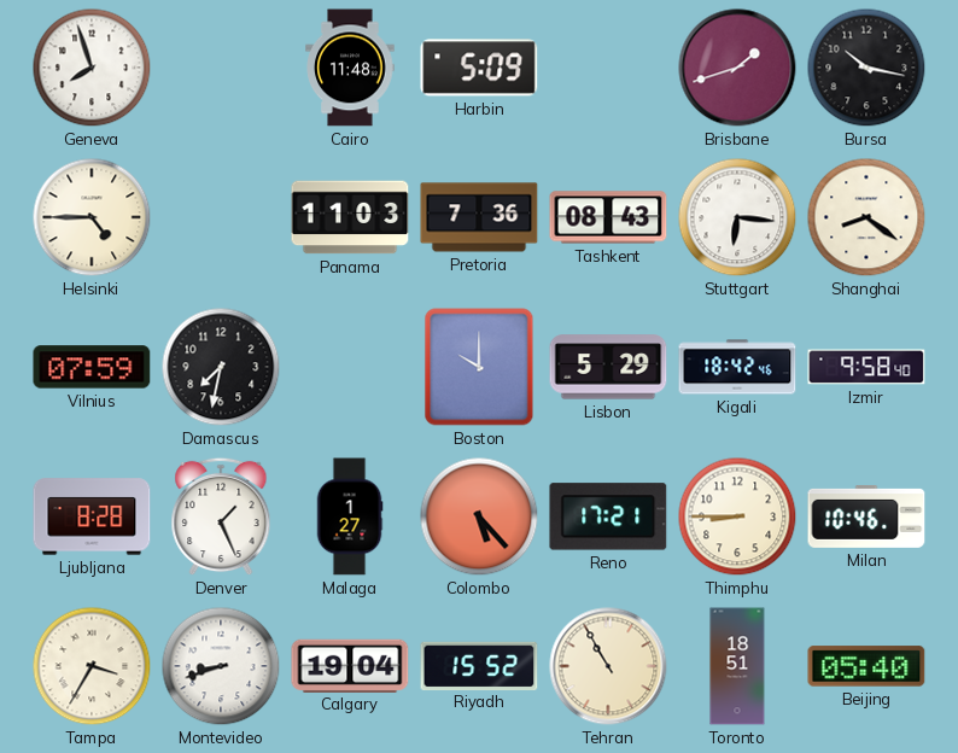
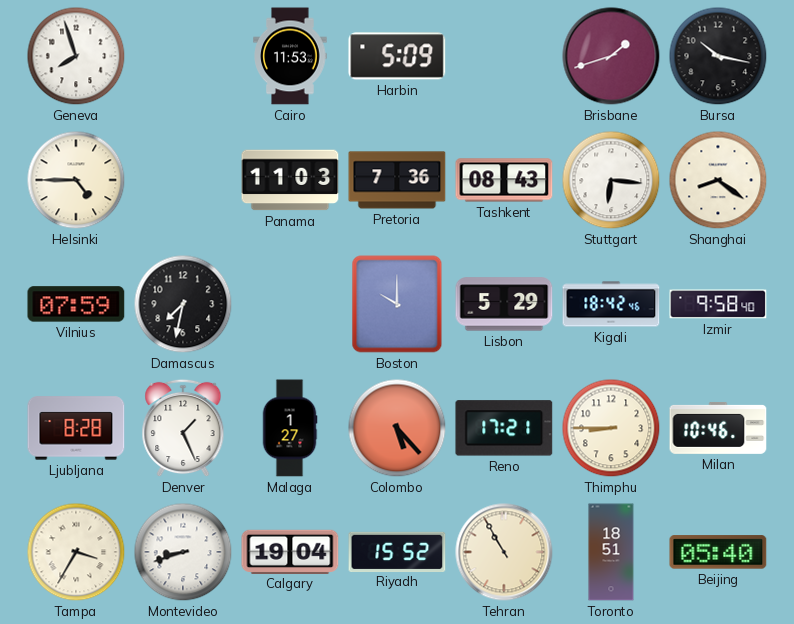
Cairo: 11:48 -> 11:53
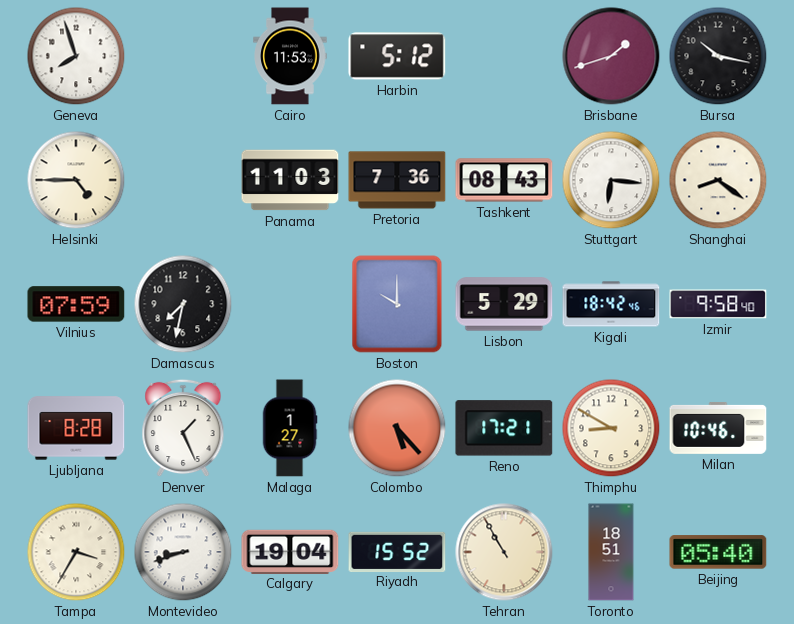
Harbin: 5:09 -> 5:12
Thimphu: 8:45 -> 8:50
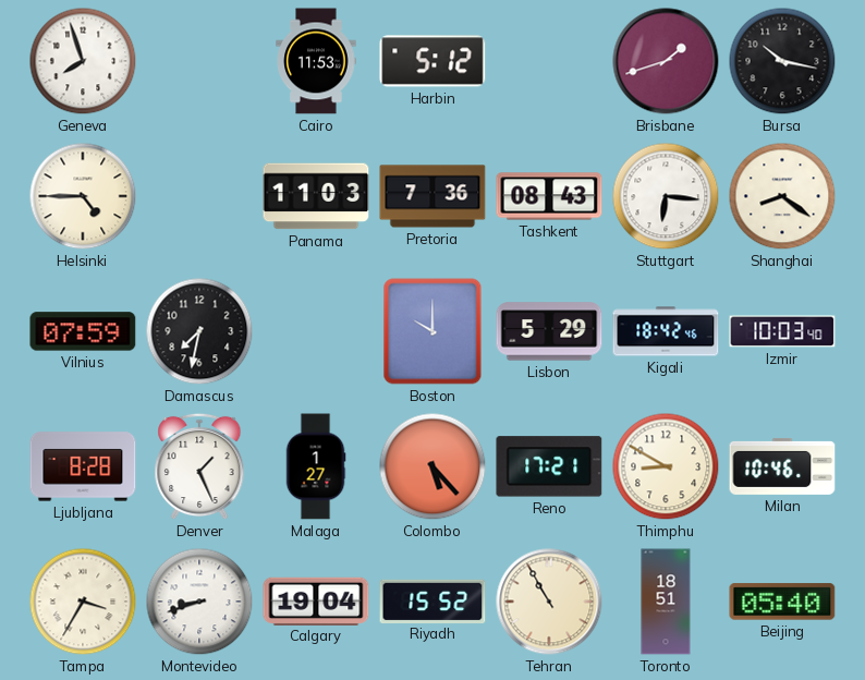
Izmir: 9:58 -> 10:03
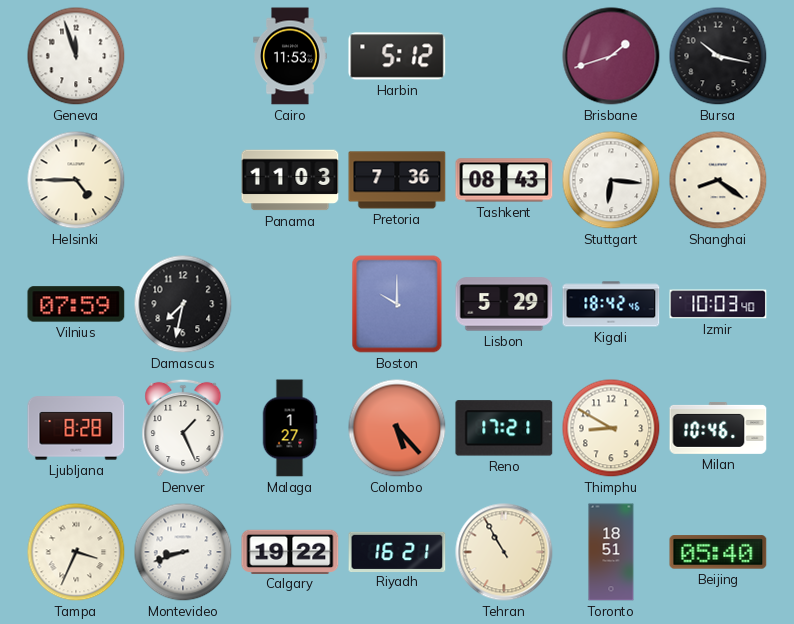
Geneva: 7:57 -> 11:57
Tampa: 3:35 -> 3:34
Calgary: 19:04 -> 19:22
Riyadh: 15:52 -> 16:21
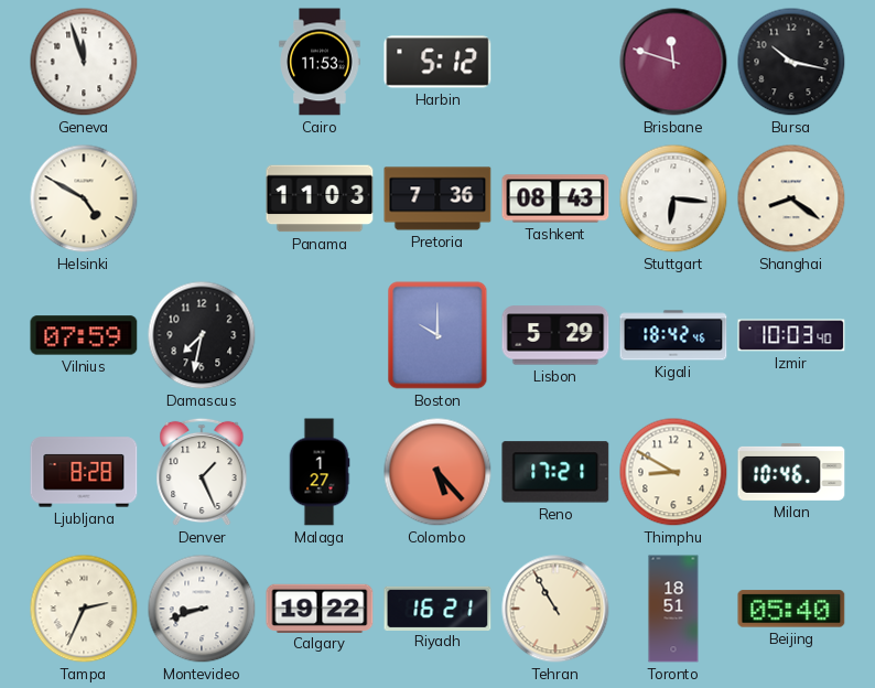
Brisbane: 1:42 -> 11:48
Helsinki: 4:45 -> 4:50
Tampa: 3:34 -> 2:34
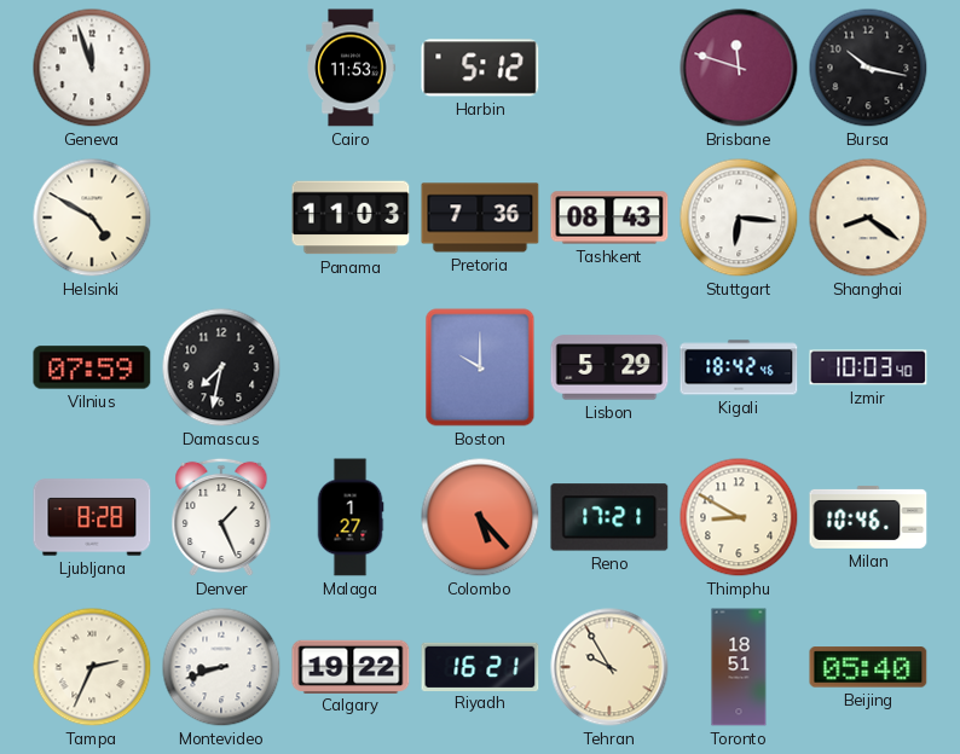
Tehran: 10:55 -> 9:55
